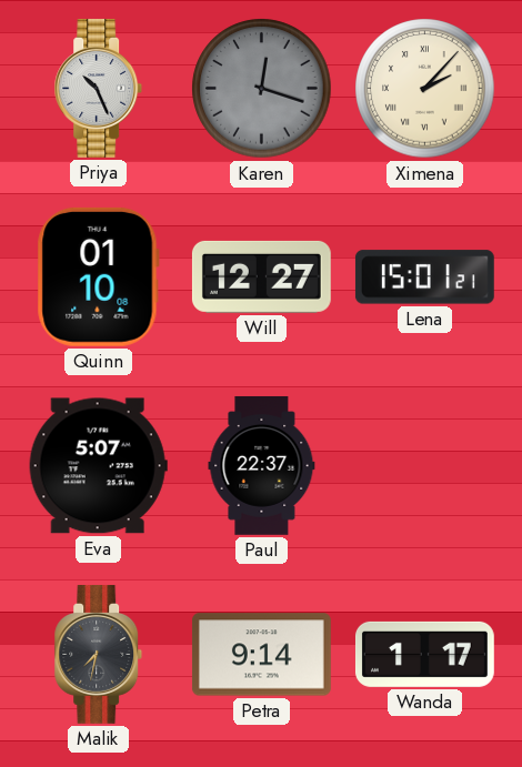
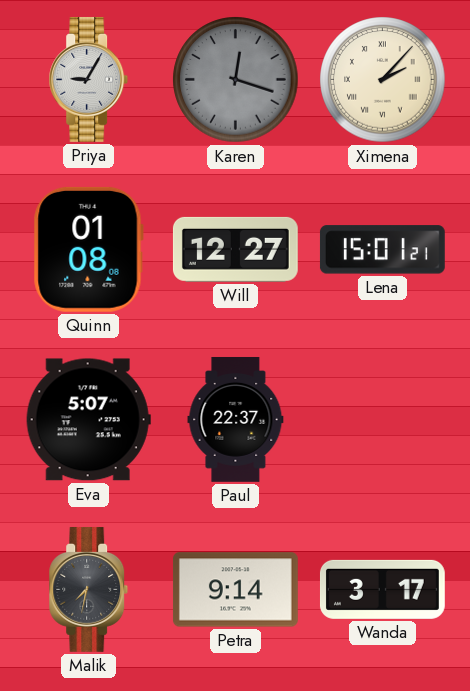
Priya: 10:26 -> 9:05
Quinn: 01:10 -> 01:08
Wanda: 1:17 -> 3:17
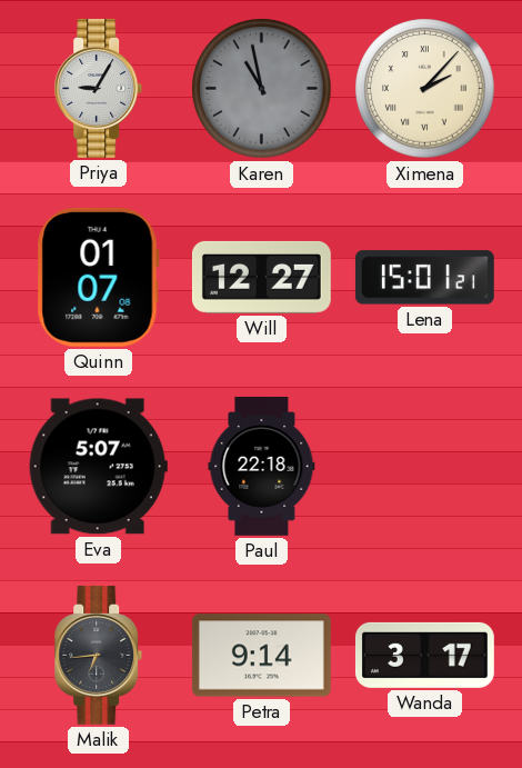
Karen: 12:18 -> 10:58
Quinn: 01:08 -> 01:07
Paul: 22:37 -> 22:18
Malik: 7:32 -> 6:44
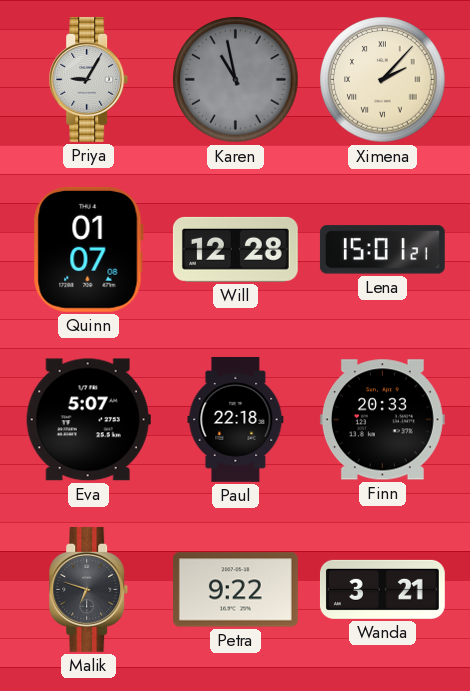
Will: 12:27 -> 12:28
Finn: none -> 20:33
Malik: 6:44 -> 6:48
Petra: 9:14 -> 9:22
Wanda: 3:17 -> 3:21
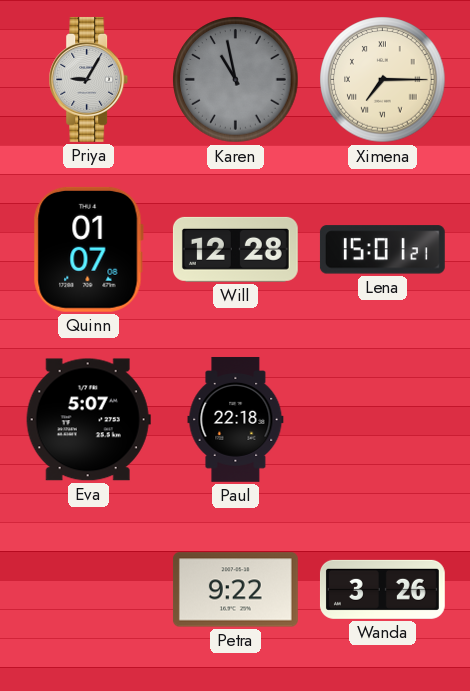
Ximena: 2:07 -> 7:15
Finn: 20:33 -> none
Malik: 6:48 -> none
Wanda: 3:21 -> 3:26
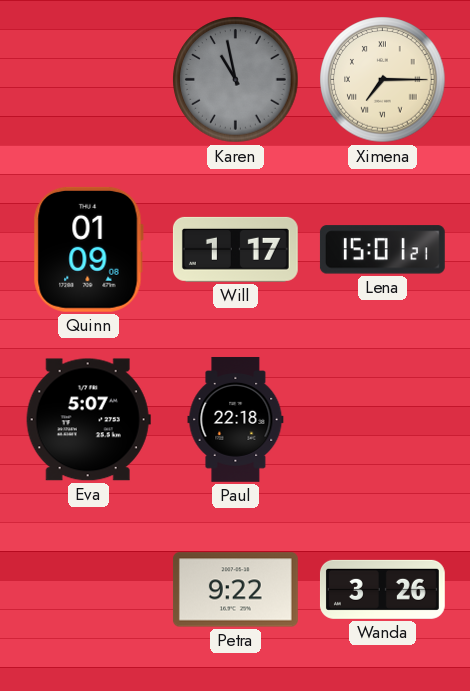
Priya: 9:05 -> none
Quinn: 01:07 -> 01:09
Will: 12:28 -> 1:17
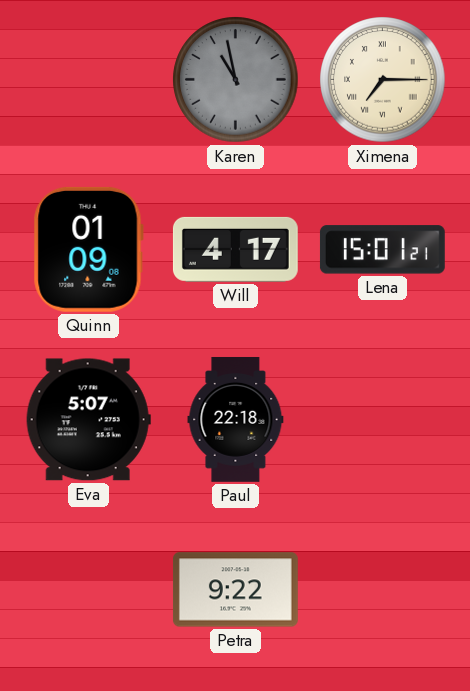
Will: 1:17 -> 4:17
Wanda: 3:26 -> none
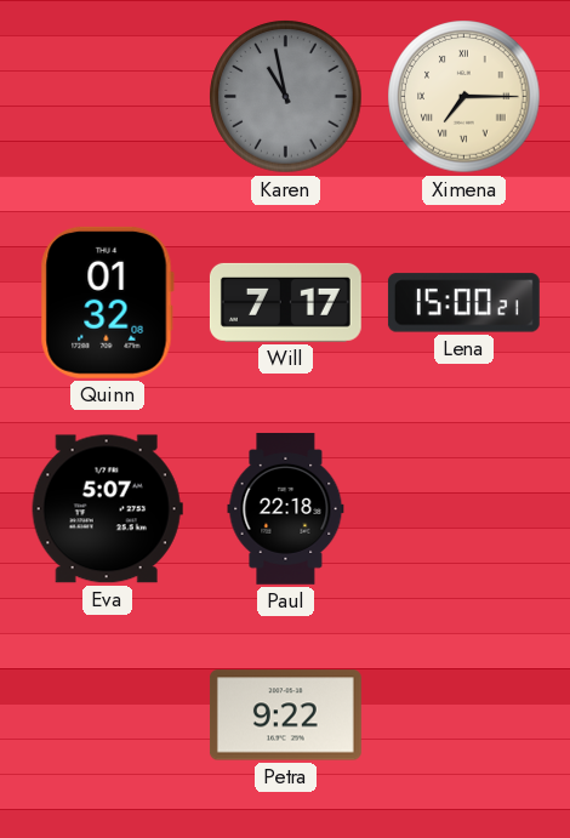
Quinn: 01:09 -> 01:32
Will: 4:17 -> 7:17
Lena: 15:01 -> 15:00
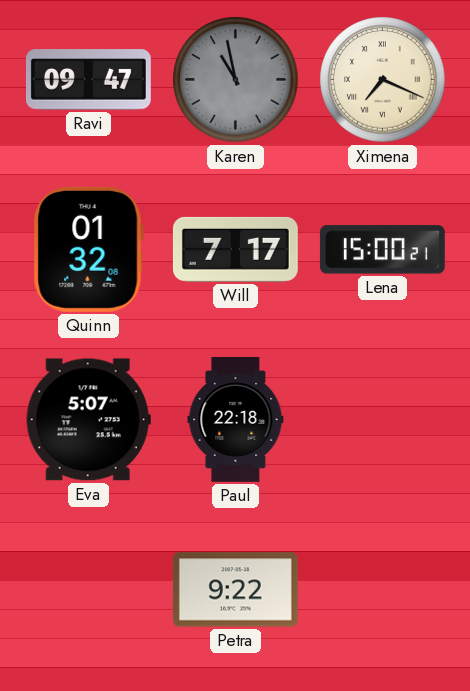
Ravi: none -> 09:47
Ximena: 7:15 -> 7:19
